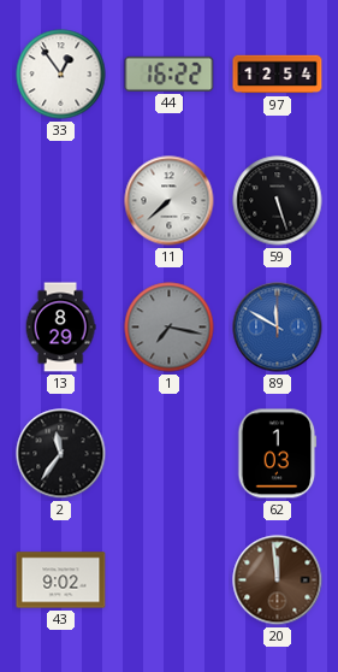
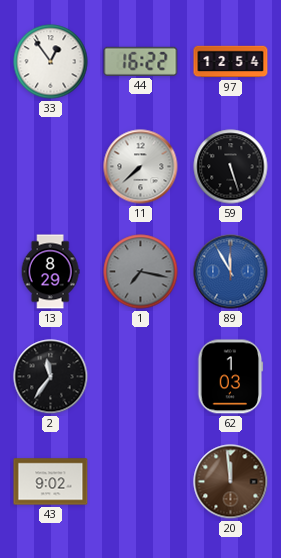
89: 11:50 -> 11:55
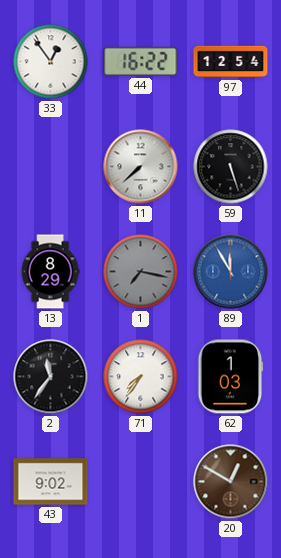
71: none -> 7:36
20: 11:59 -> 12:50
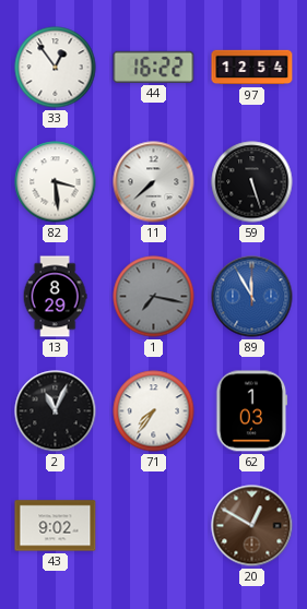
82: none -> 3:29
2: 11:36 -> 11:04
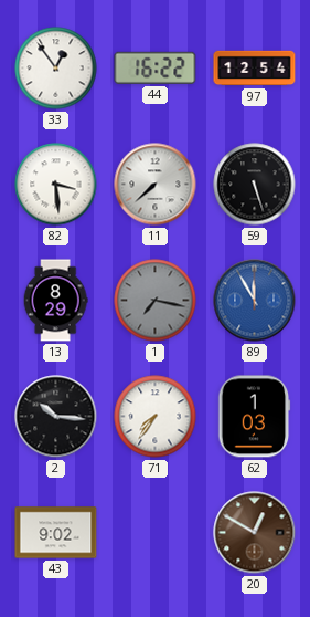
2: 11:04 -> 10:16
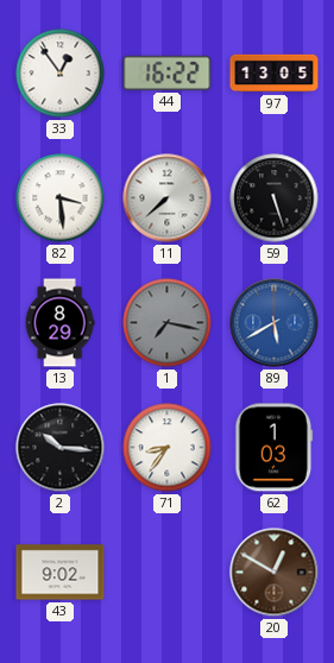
97: 12:54 -> 13:05
89: 11:55 -> 5:40
71: 7:36 -> 8:36
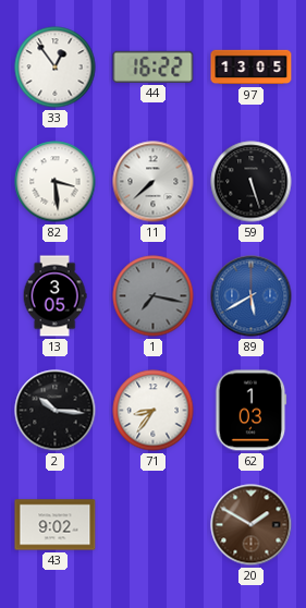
13: 8:29 -> 3:05
20: 12:50 -> 1:50
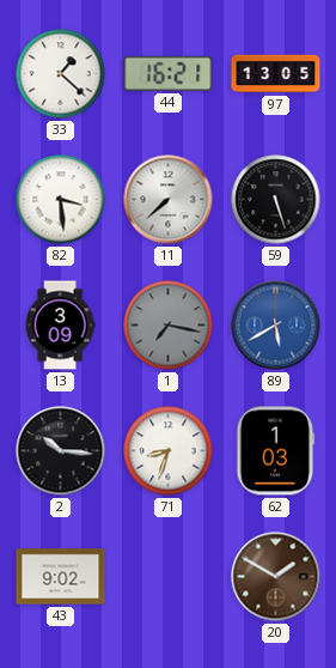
33: 12:54 -> 1:22
44: 16:22 -> 16:21
13: 3:05 -> 3:09
71: 8:36 -> 8:33
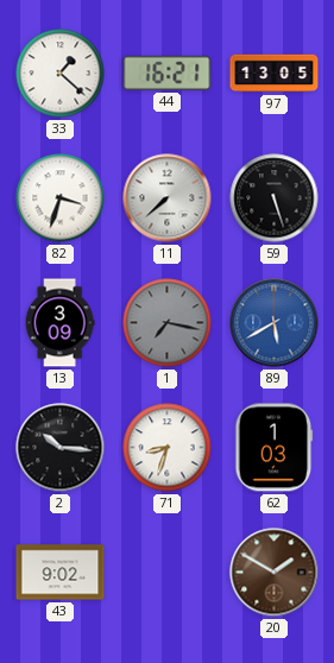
82: 3:29 -> 3:33
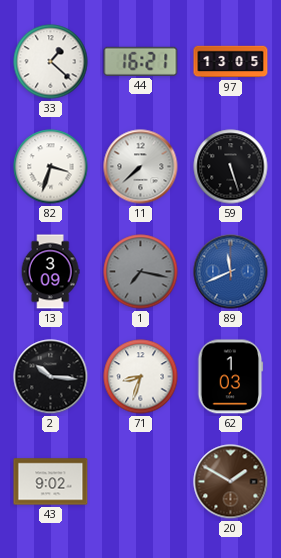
89: 5:40 -> 11:41
